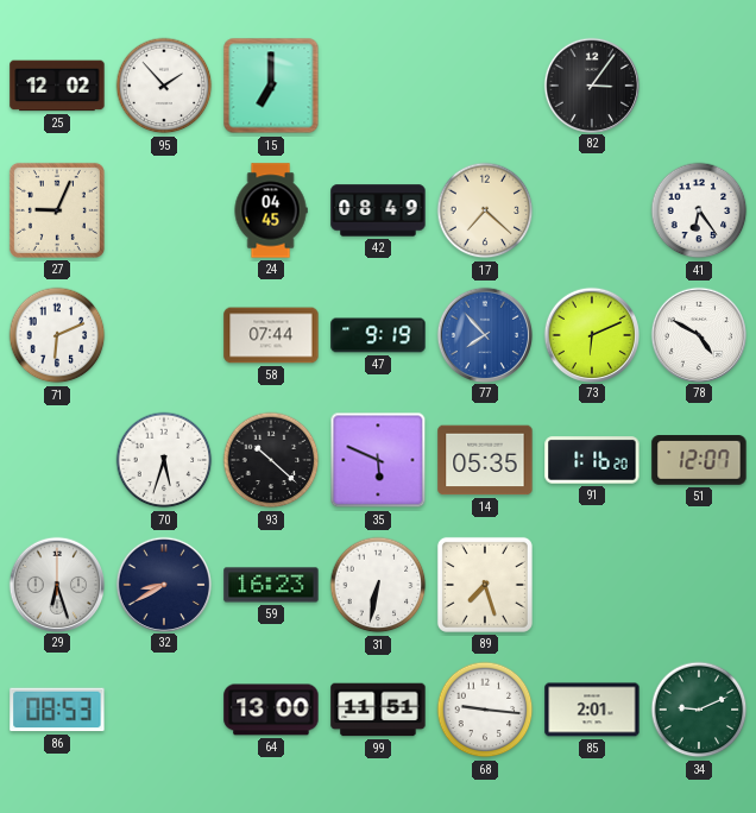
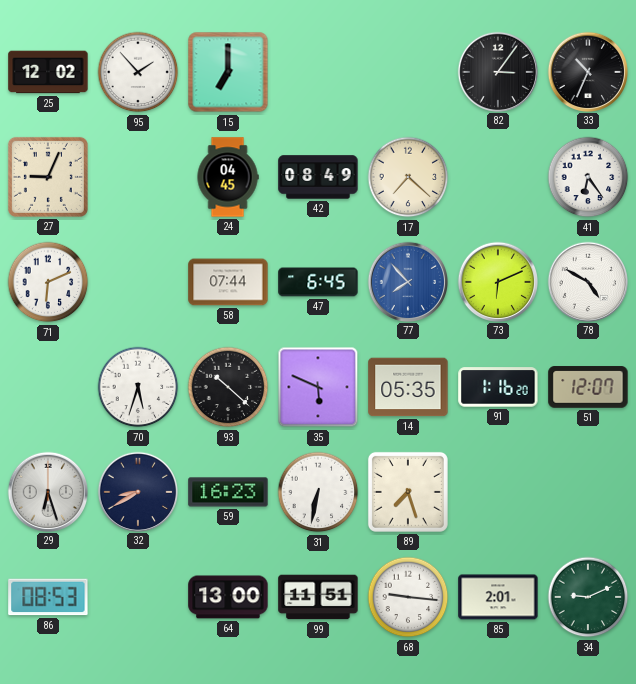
33: none -> 10:34
47: 9:19 -> 6:45
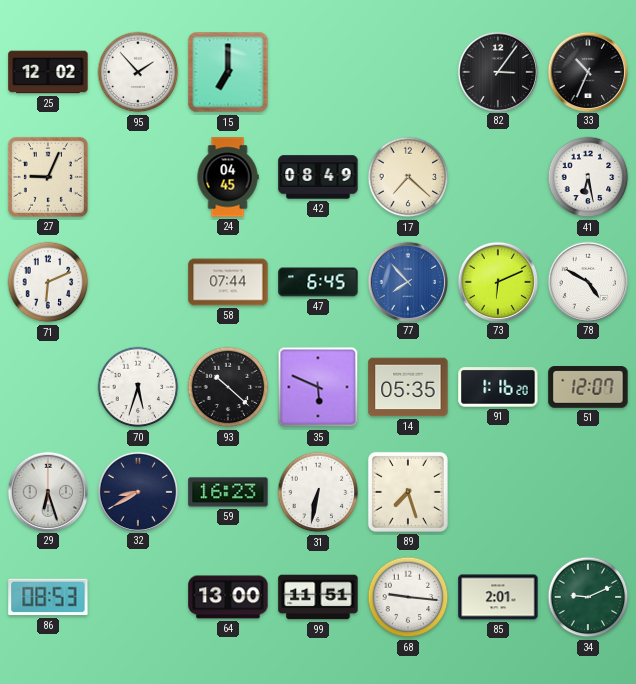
41: 6:24 -> 6:28
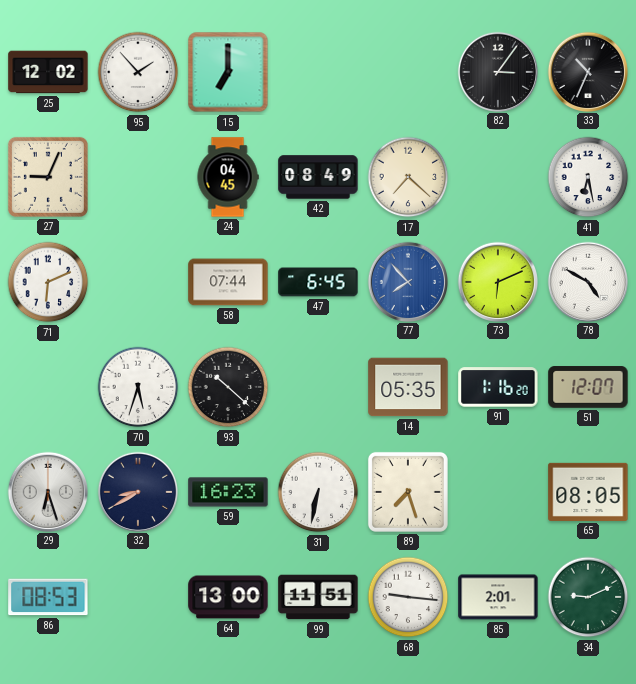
35: 5:49 -> none
65: none -> 08:05
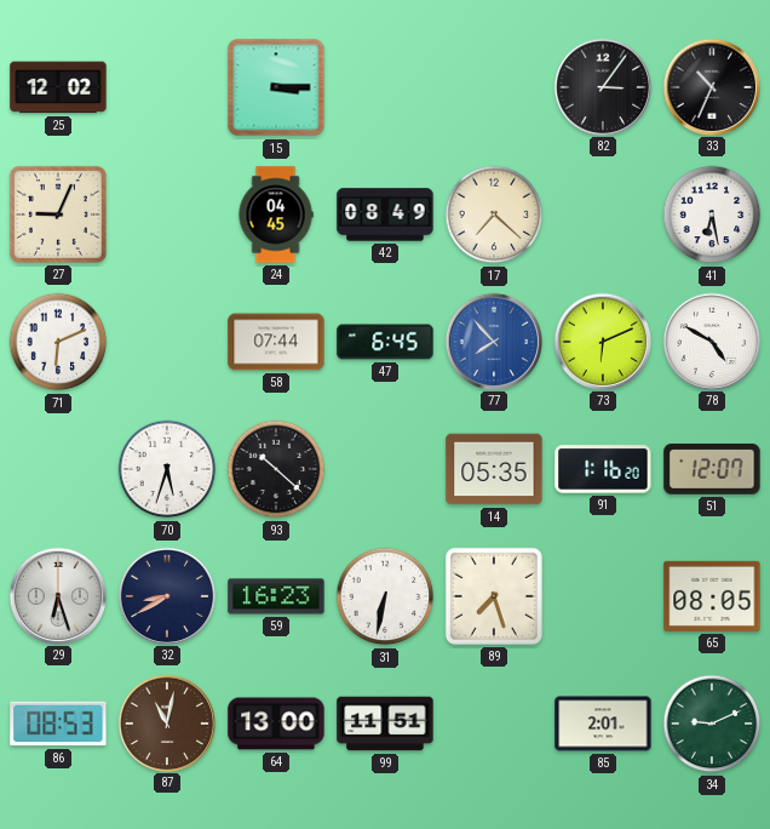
95: 1:53 -> none
15: 7:00 -> 3:15
87: none -> 11:02
68: 9:16 -> none
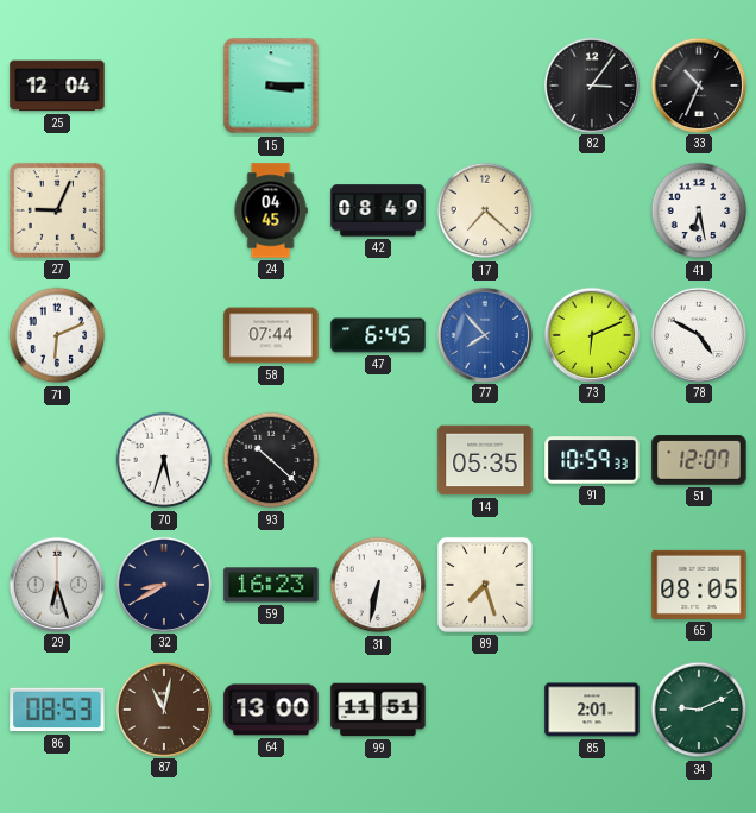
25: 12:02 -> 12:04
91: 1:16 -> 10:59
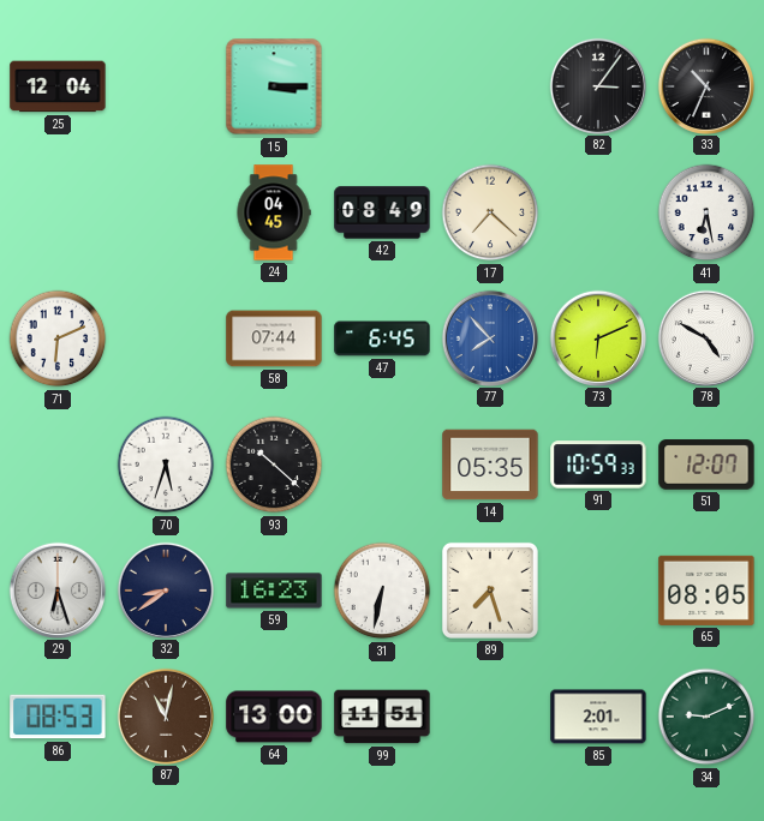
27: 9:04 -> none
32: 8:40 -> 8:39
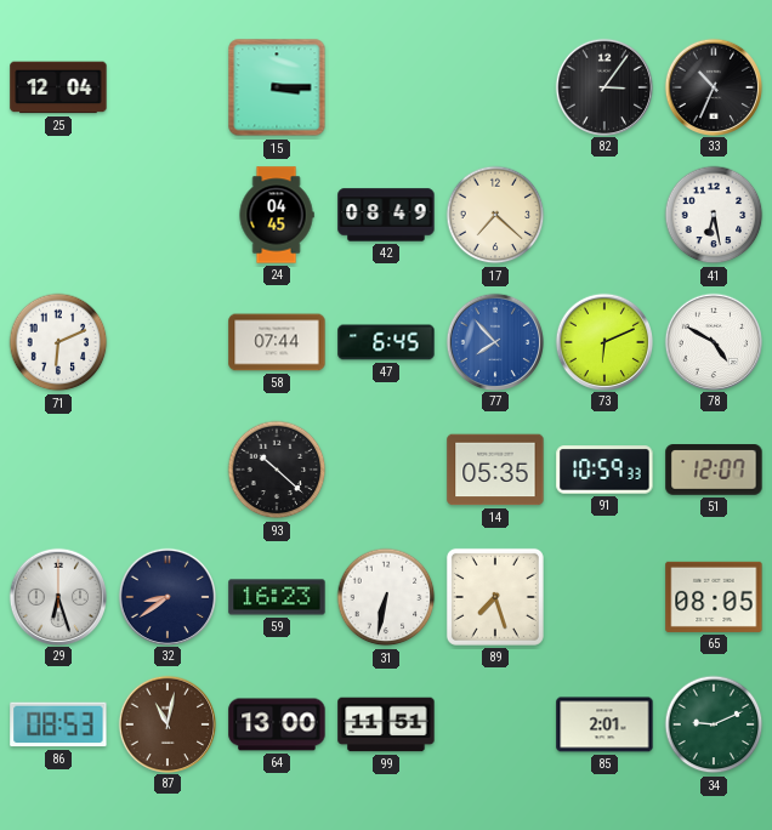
70: 5:33 -> none
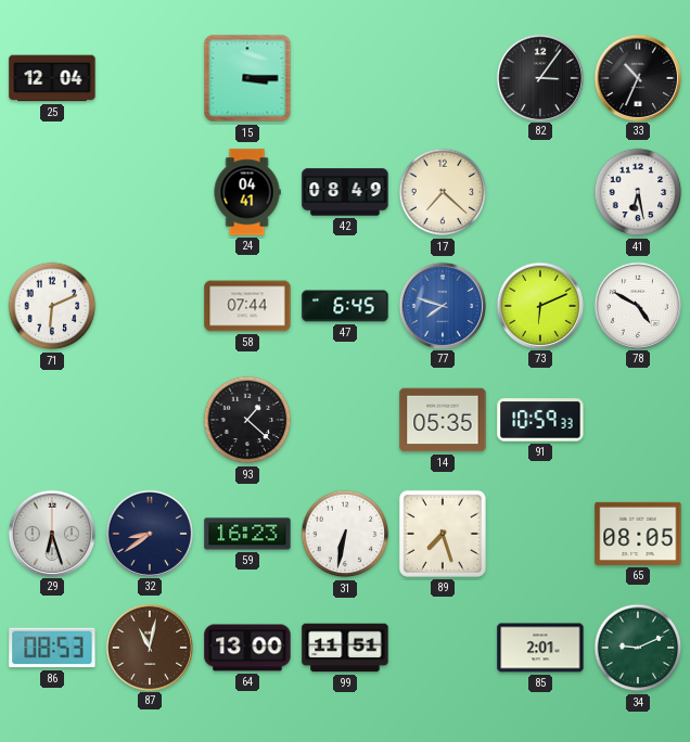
24: 04:45 -> 04:41
77: 7:53 -> 7:48
93: 10:22 -> 1:22
51: 12:07 -> none
